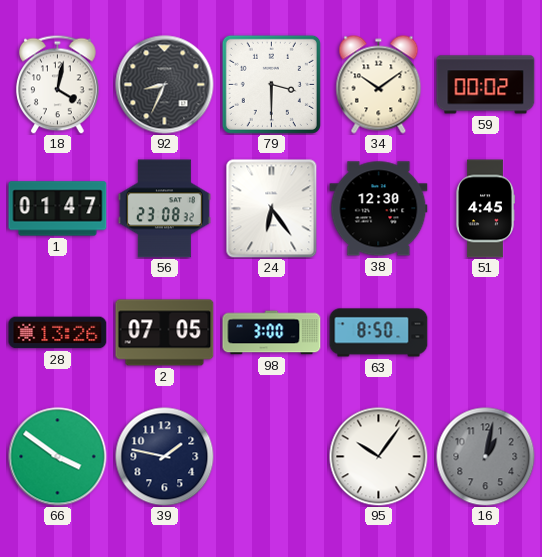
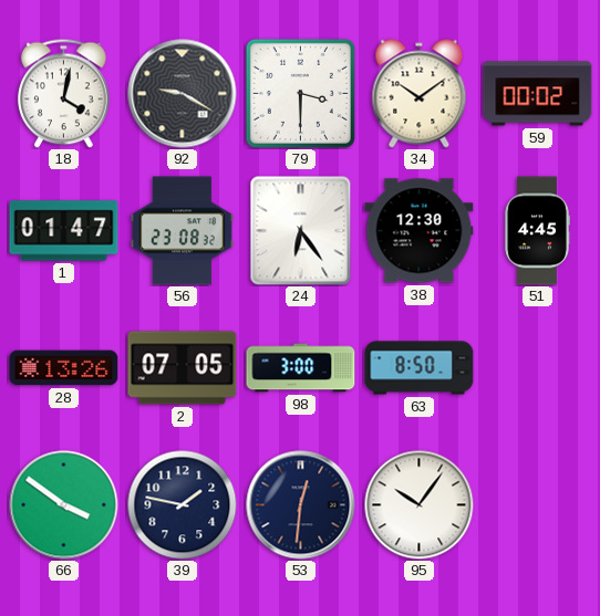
92: 8:34 -> 9:20
53: none -> 12:31
16: 1:02 -> none
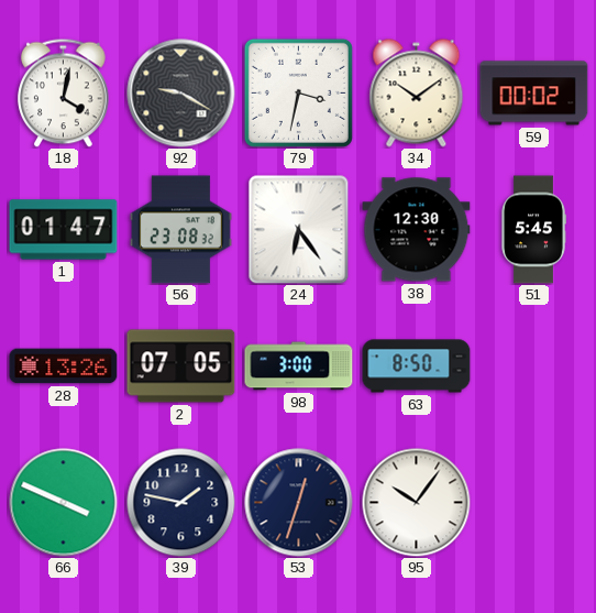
79: 3:30 -> 3:32
51: 4:45 -> 5:45
66: 3:51 -> 3:49
53: 12:31 -> 12:33
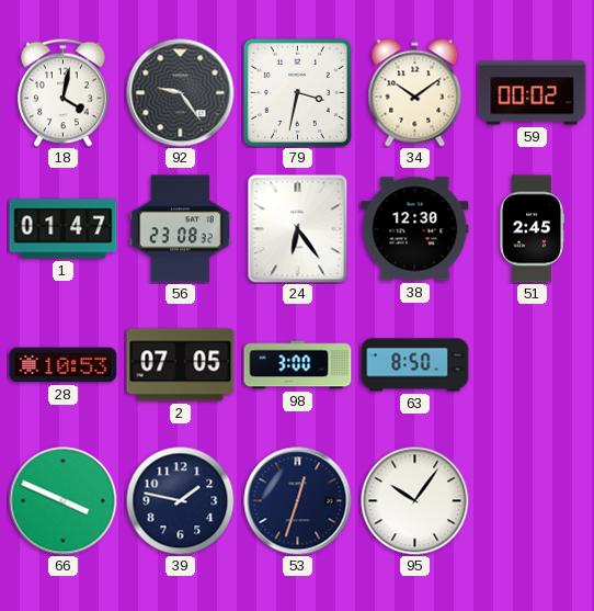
92: 9:20 -> 9:24
51: 5:45 -> 2:45
28: 13:26 -> 10:53
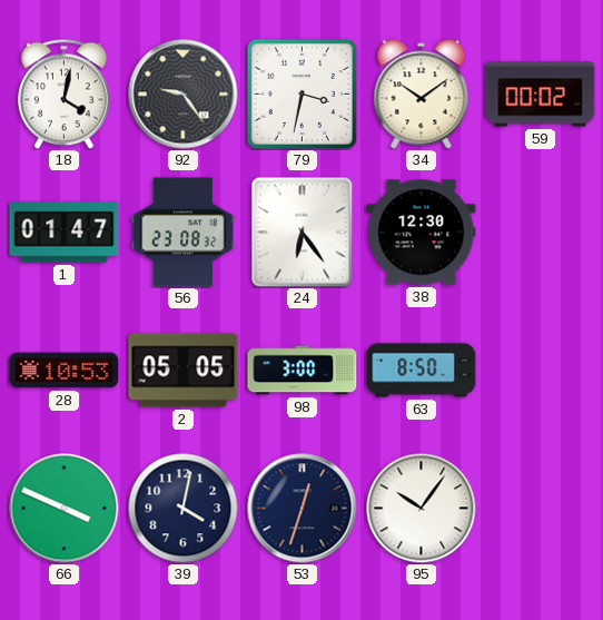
51: 2:45 -> none
2: 07:05 -> 05:05
39: 1:47 -> 4:02
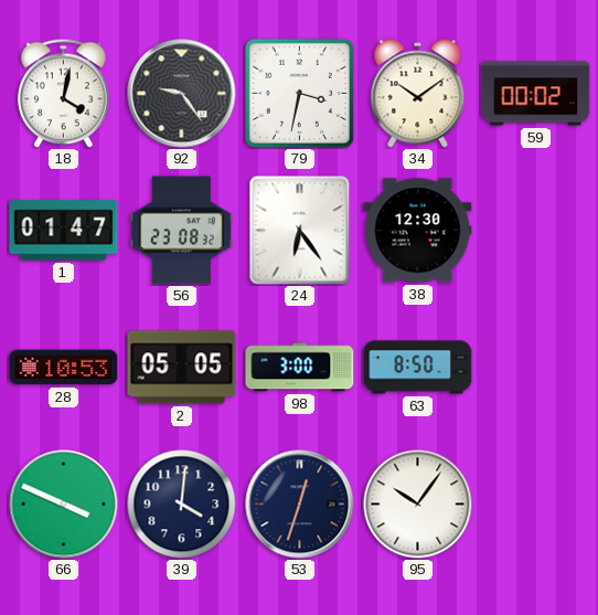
39: 4:02 -> 4:01
